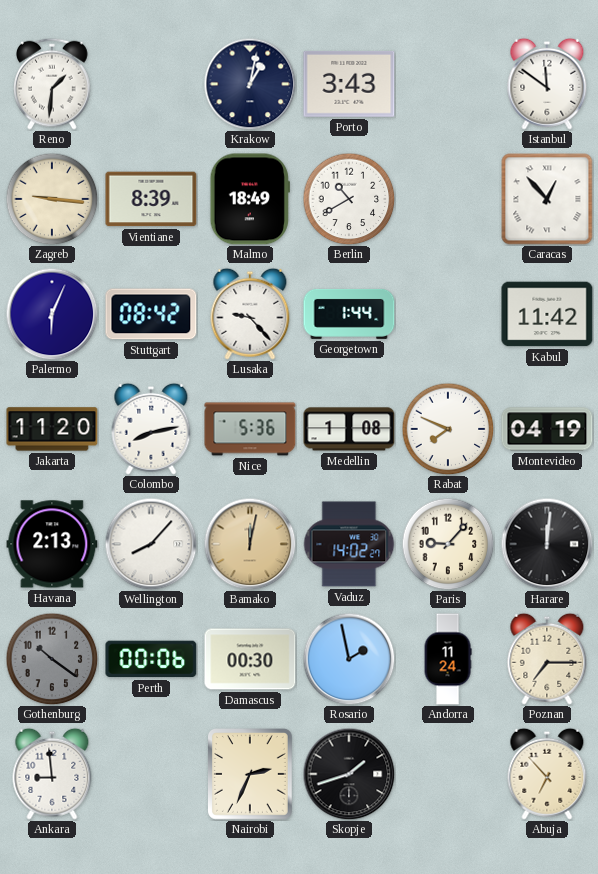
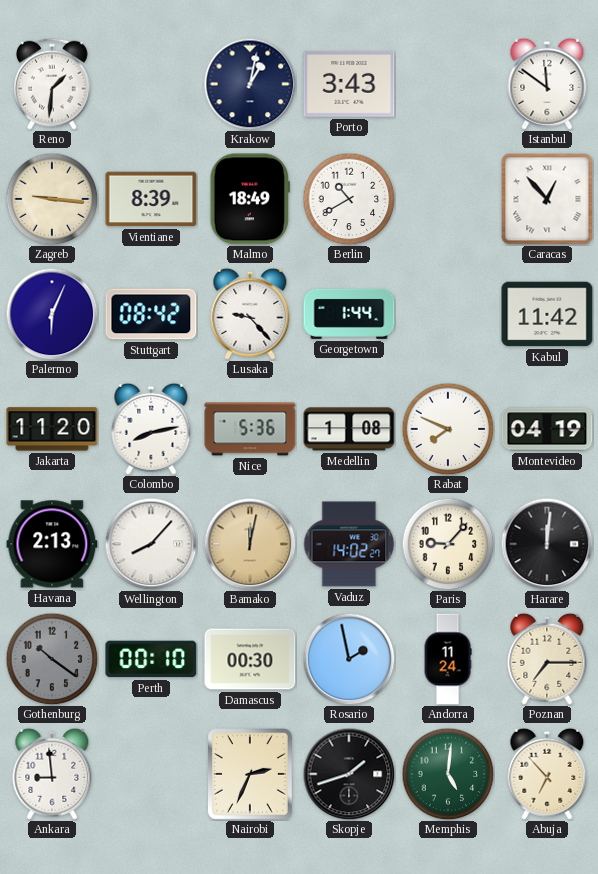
Perth: 00:06 -> 00:10
Memphis: none -> 5:01
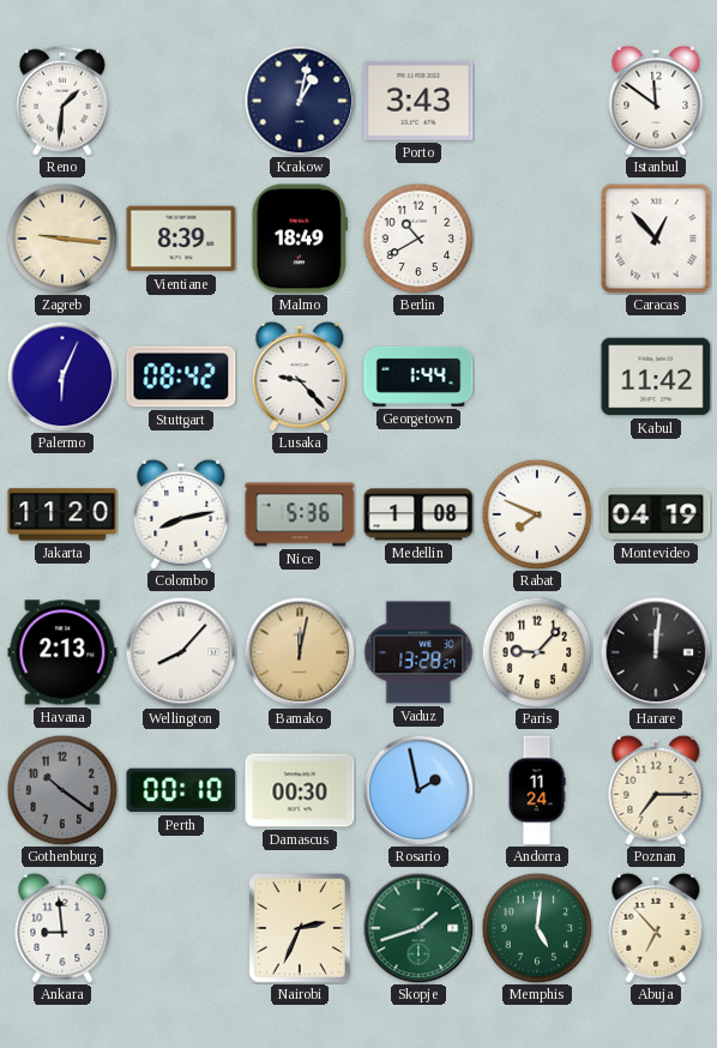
Vaduz: 14:02 -> 13:28
Skopje dial: black -> green
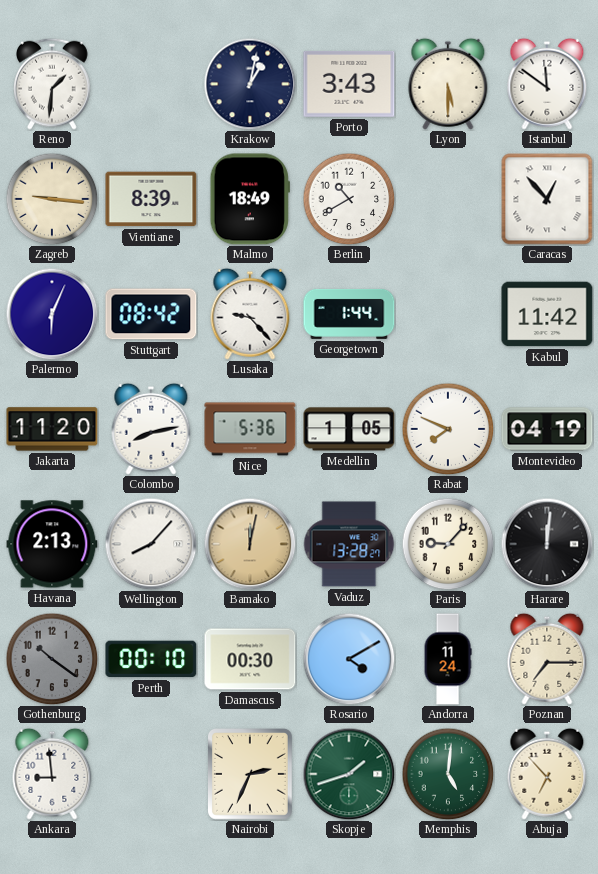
Lyon: none -> 5:30
Medellin: 1:08 -> 1:05
Rosario: 1:58 -> 4:10
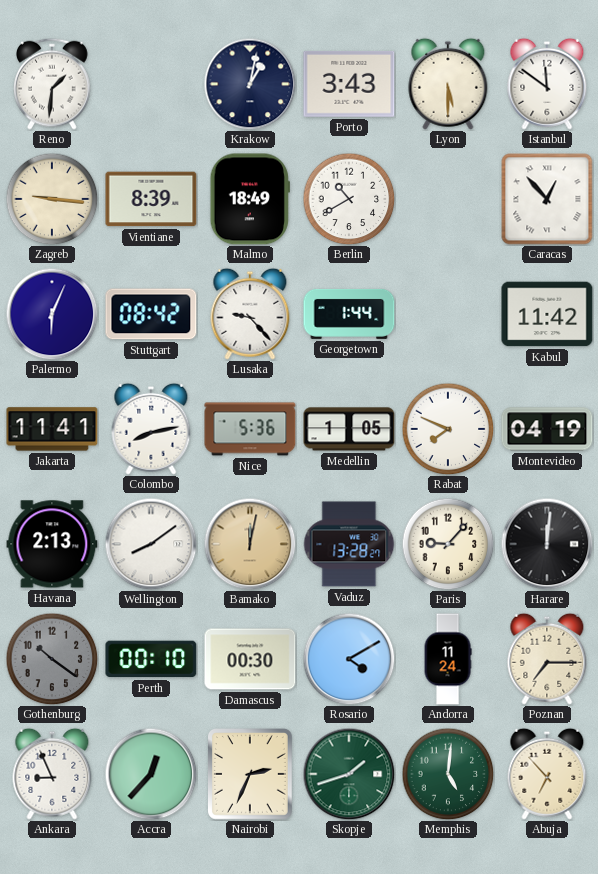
Jakarta: 11:20 -> 11:41
Wellington: 8:07 -> 8:09
Ankara: 8:59 -> 8:56
Accra: none -> 12:37
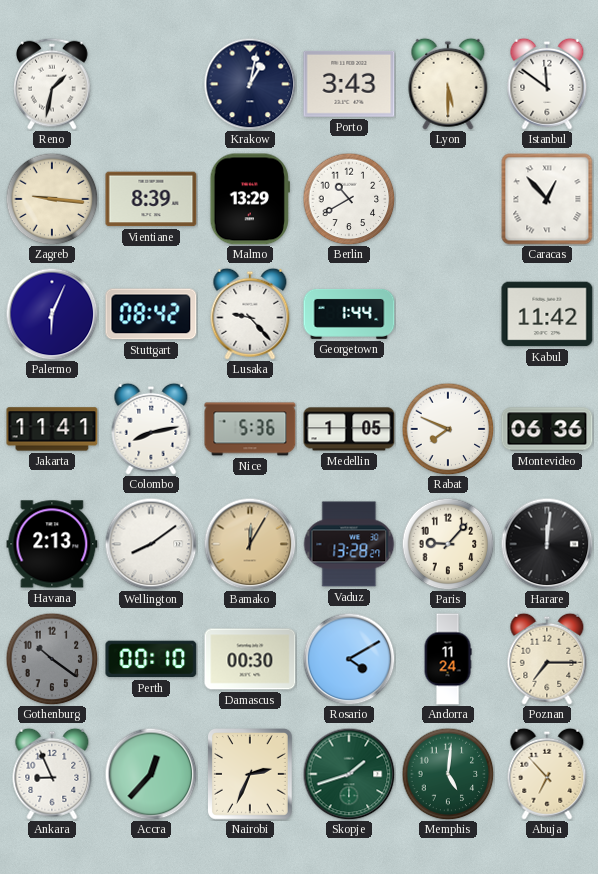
Reno: 1:31 -> 1:32
Malmo: 18:49 -> 13:29
Montevideo: 04:19 -> 06:36
Bamako: 12:02 -> 12:05
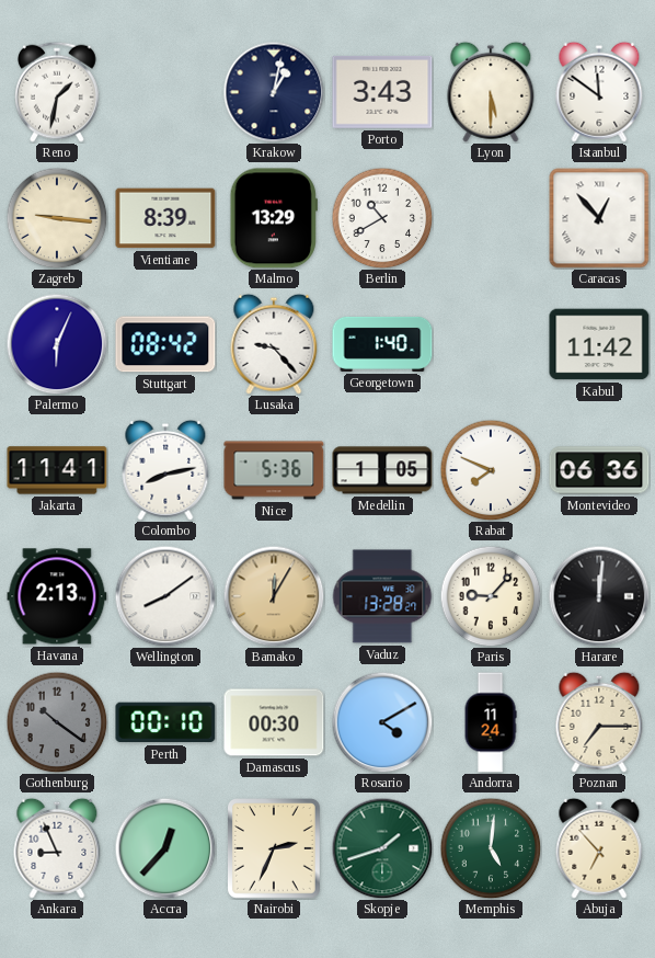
Georgetown: 1:44 -> 1:40
